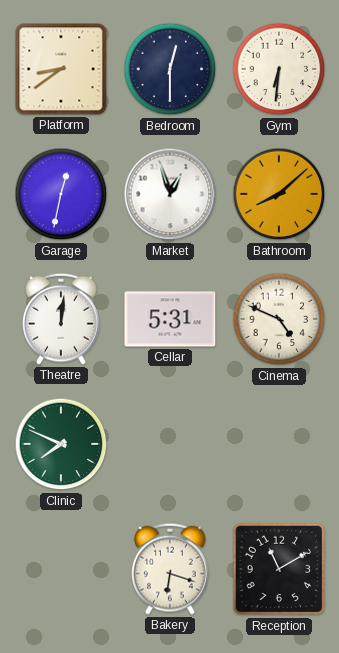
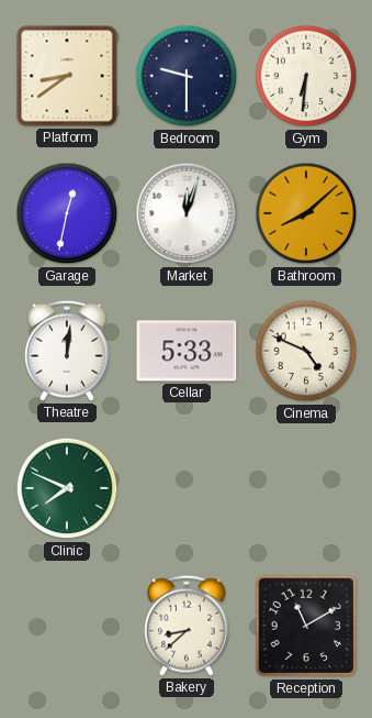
Bedroom: 12:30 -> 9:30
Market: 12:57 -> 12:03
Cellar: 5:31 -> 5:33
Bakery: 6:18 -> 8:38
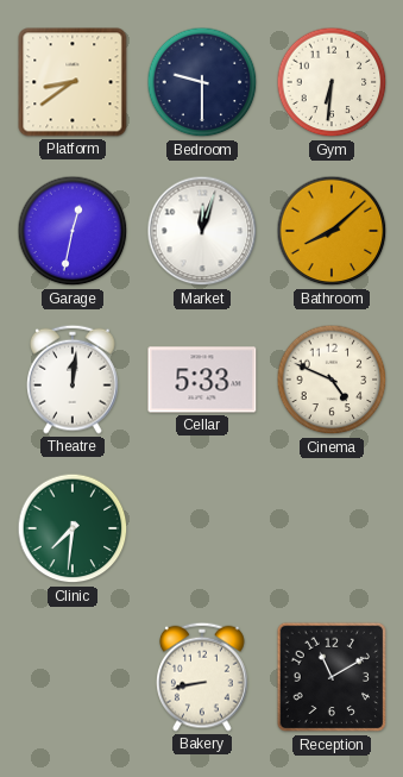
Clinic: 7:49 -> 7:31
Bakery: 8:38 -> 8:43
